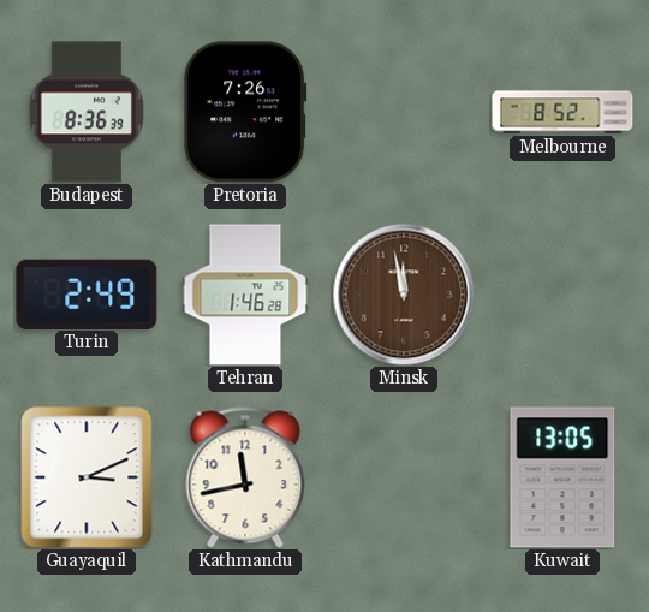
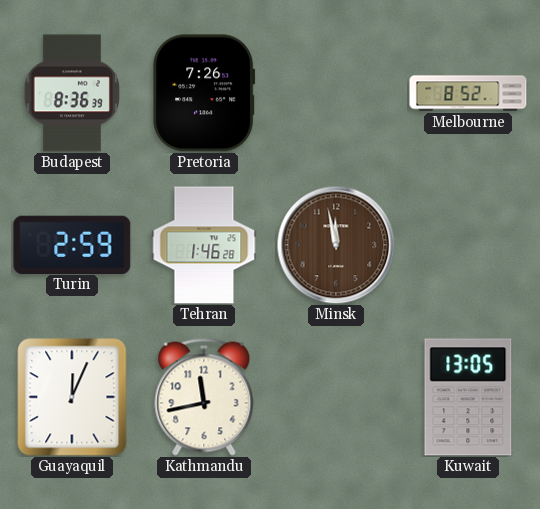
Turin: 2:49 -> 2:59
Guayaquil: 3:11 -> 12:04
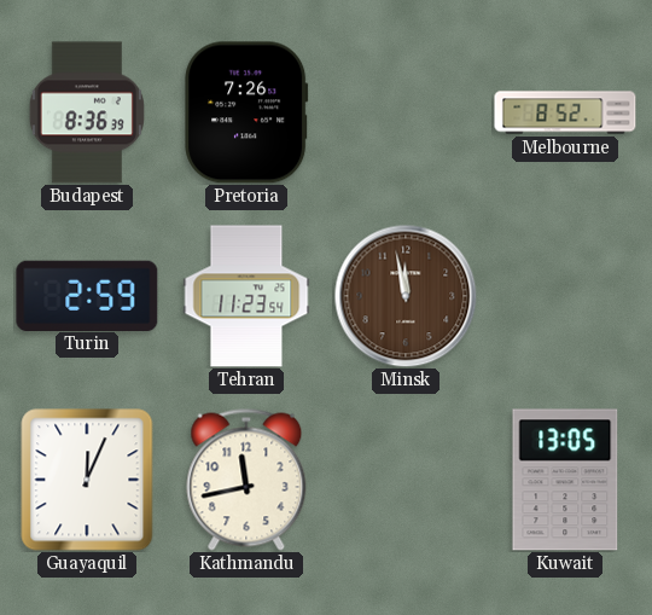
Tehran: 1:46 -> 11:23
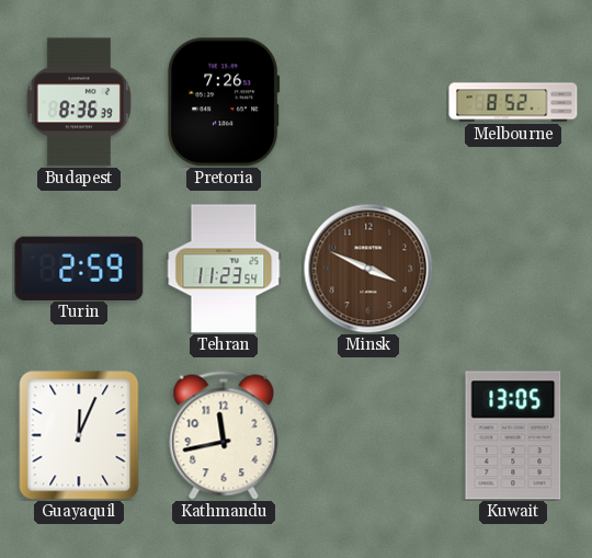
Minsk: 11:58 -> 3:49
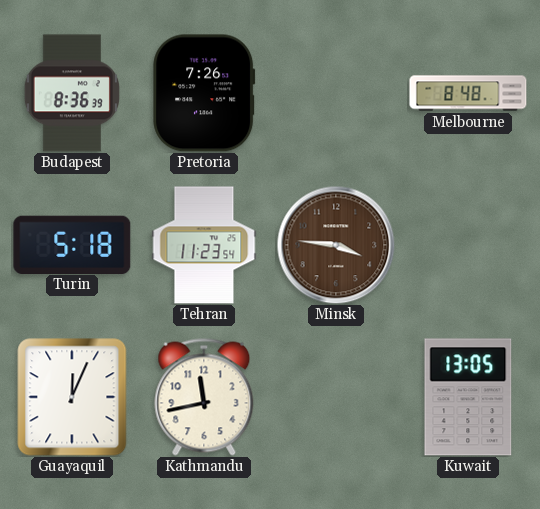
Melbourne: 8:52 -> 8:48
Turin: 2:59 -> 5:18
Minsk: 3:49 -> 3:46
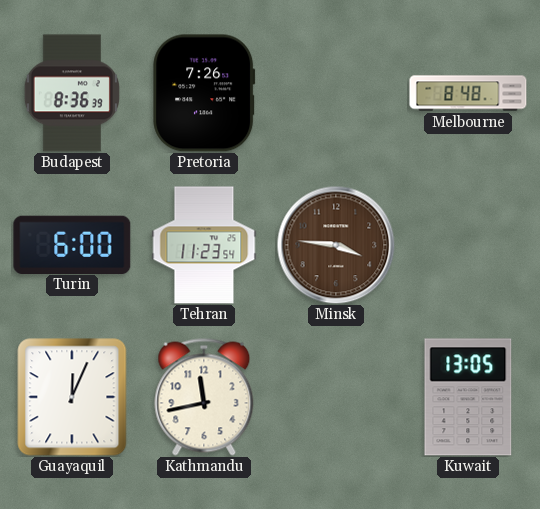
Turin: 5:18 -> 6:00
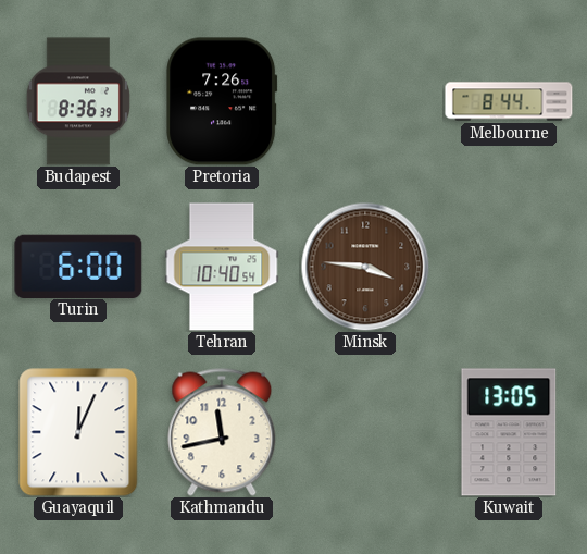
Melbourne: 8:48 -> 8:44
Tehran: 11:23 -> 10:40
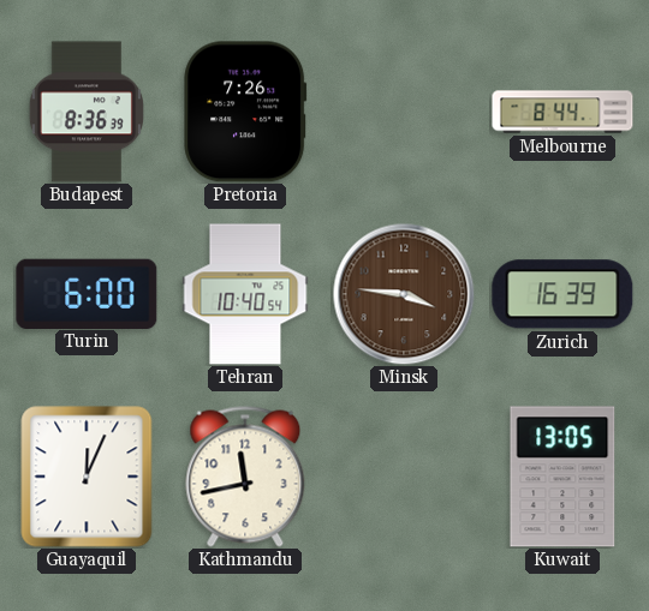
Zurich: none -> 16:39
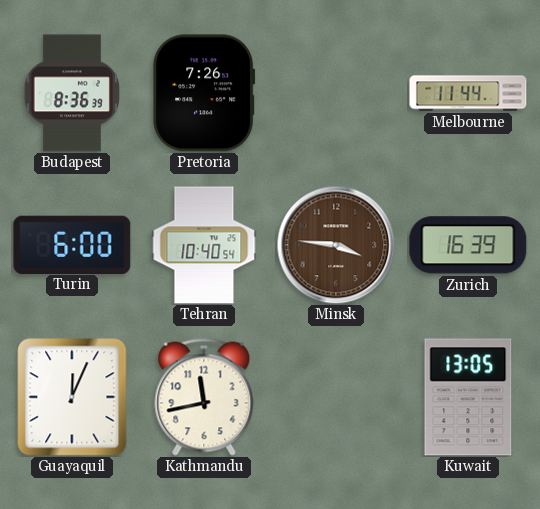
Melbourne: 8:44 -> 11:44
